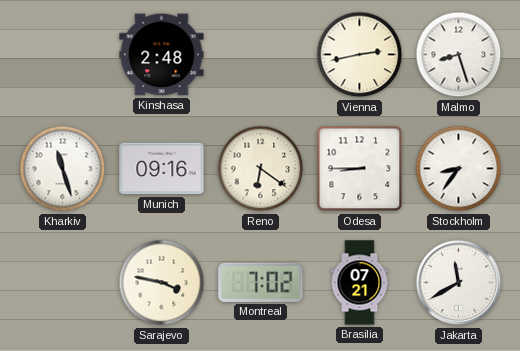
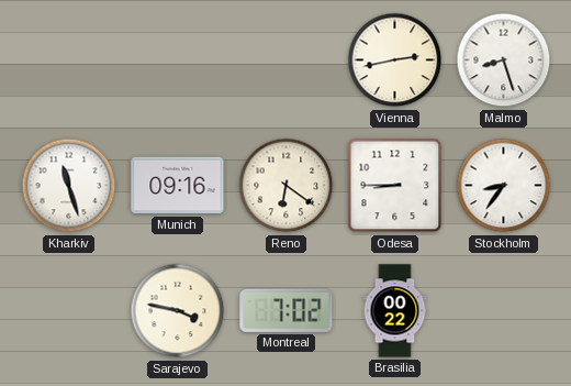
Kinshasa: 2:48 -> none
Brasilia: 07:21 -> 00:22
Jakarta: 11:40 -> none
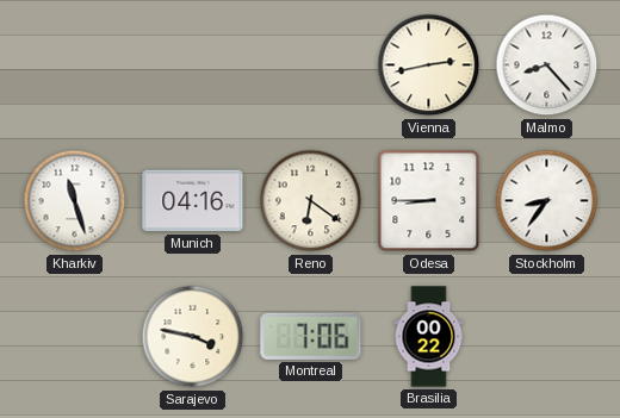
Malmo: 8:27 -> 8:23
Munich: 09:16 -> 04:16
Montreal: 7:02 -> 7:06
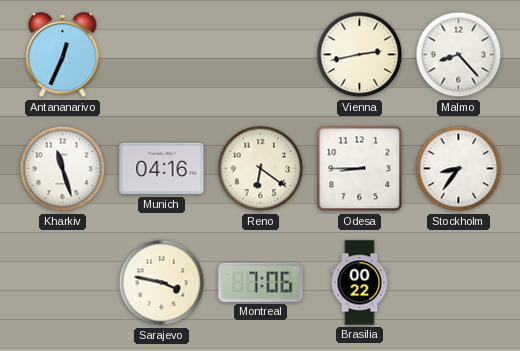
Antananarivo: none -> 12:34
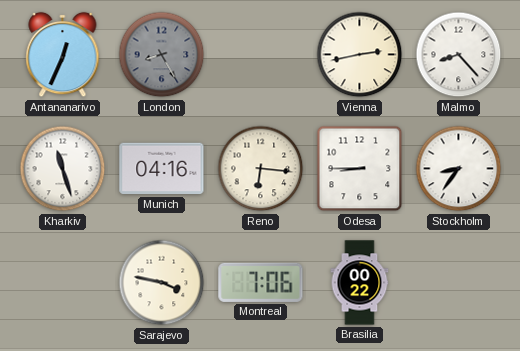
London: none -> 8:25
Reno: 6:21 -> 6:16
